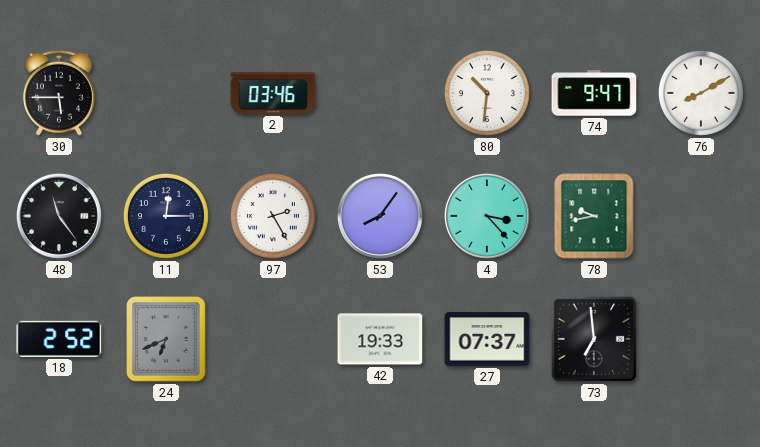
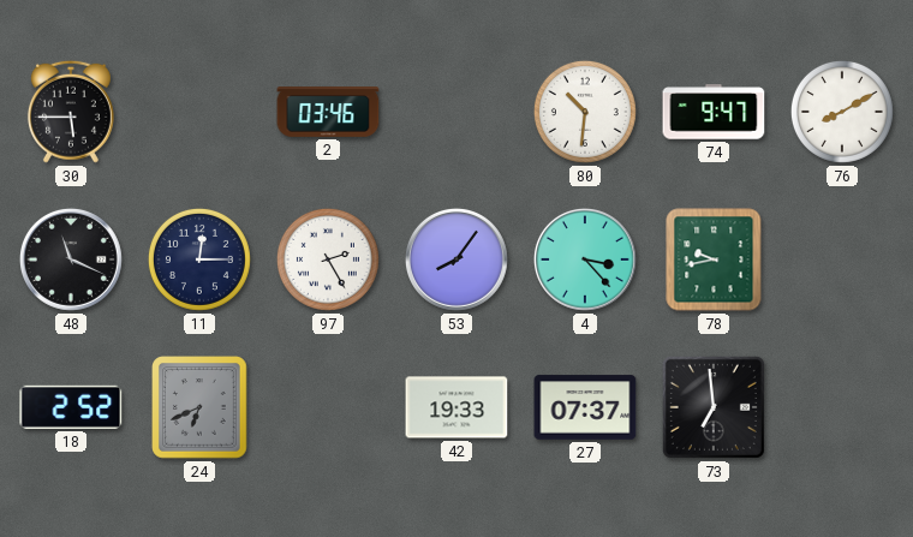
48: 11:24 -> 11:19
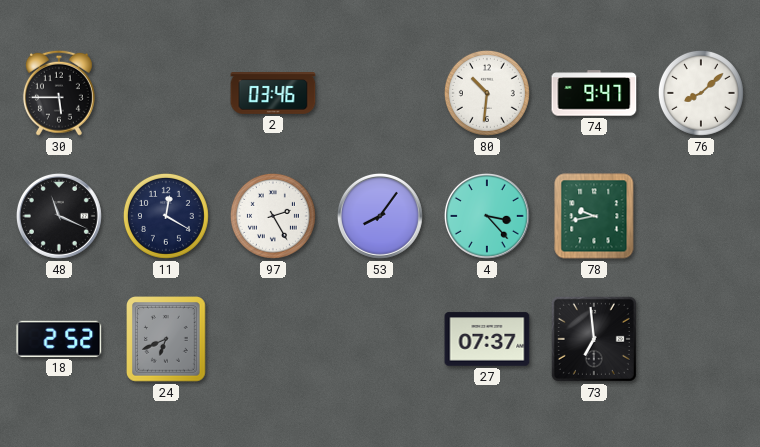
76: 8:10 -> 8:08
11: 12:15 -> 12:20
42: 19:33 -> none
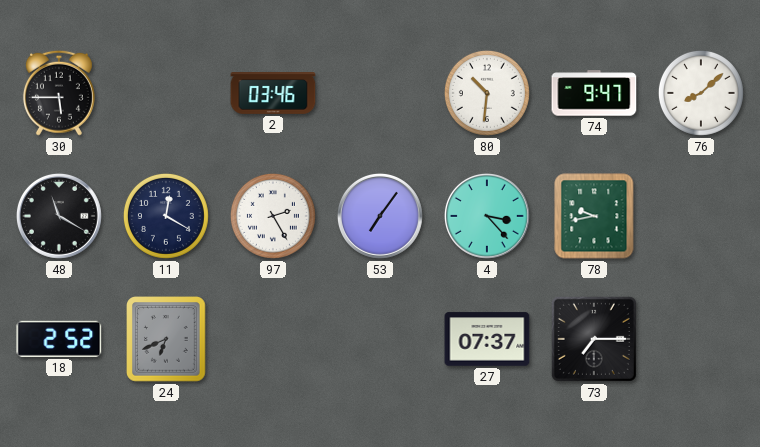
48: 11:19 -> 11:20
53: 8:06 -> 7:06
73: 6:59 -> 7:15
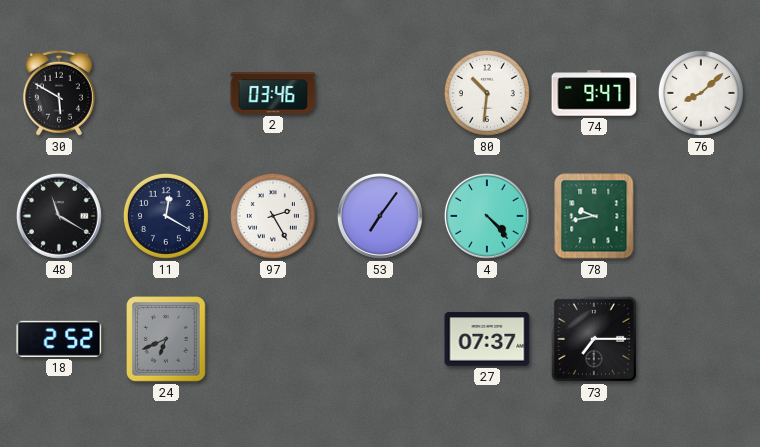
30: 5:45 -> 5:50
4: 3:23 -> 4:23
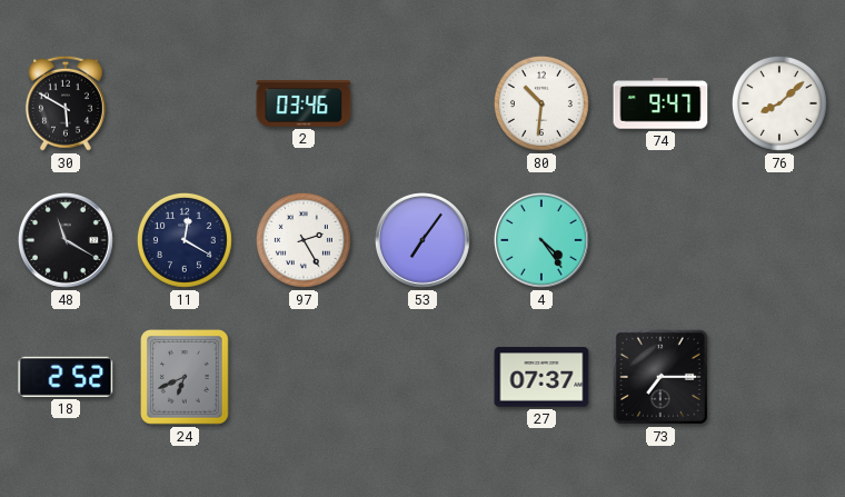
4: 4:23 -> 4:24
78: 9:43 -> none
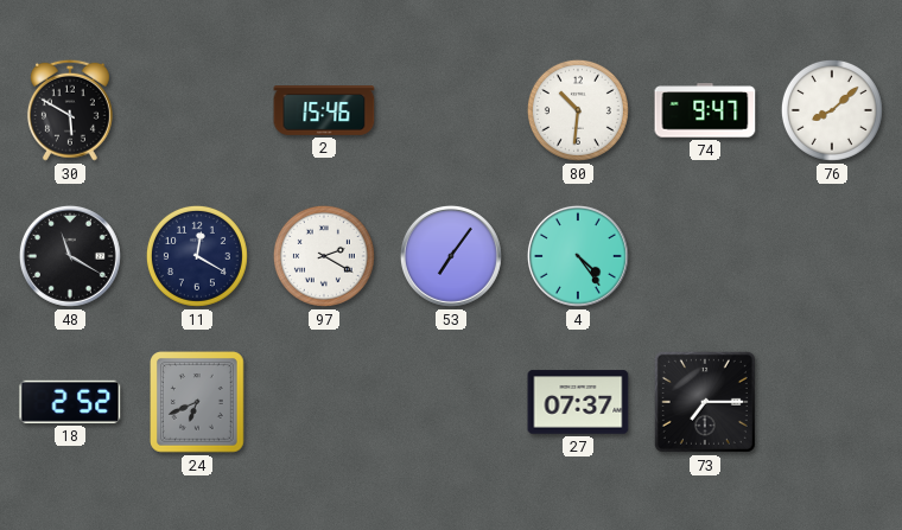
2: 03:46 -> 15:46
97: 2:25 -> 2:20
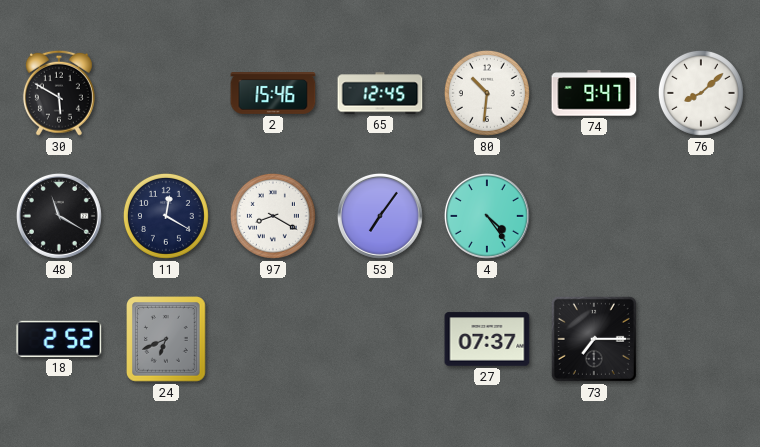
65: none -> 12:45
97: 2:20 -> 8:20
